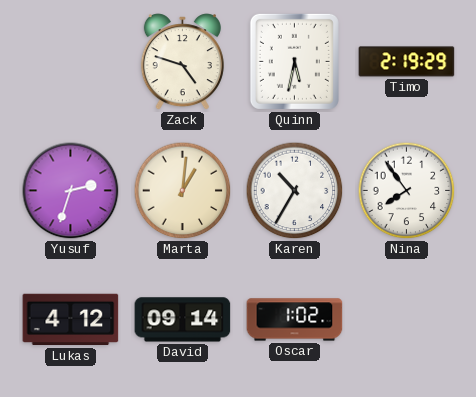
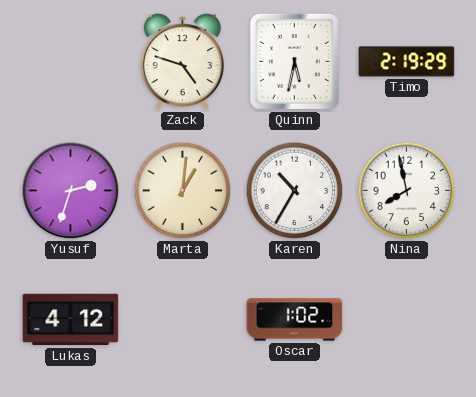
Nina: 7:54 -> 7:58
David: 09:14 -> none
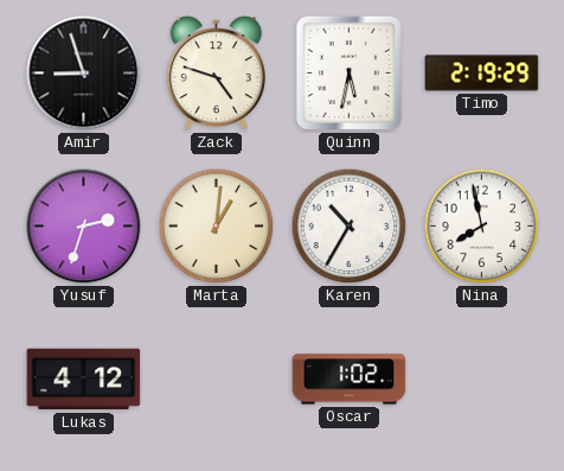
Amir: none -> 8:57
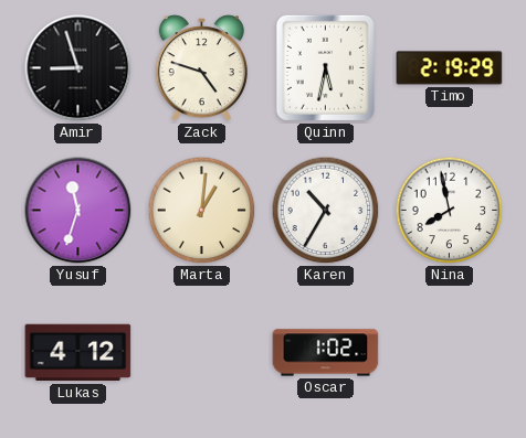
Yusuf: 2:33 -> 11:33
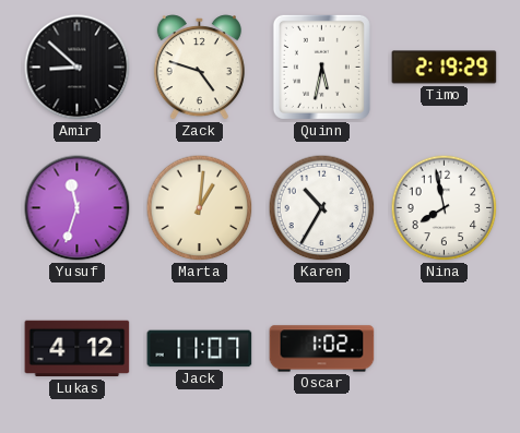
Amir: 8:57 -> 8:52
Jack: none -> 11:07
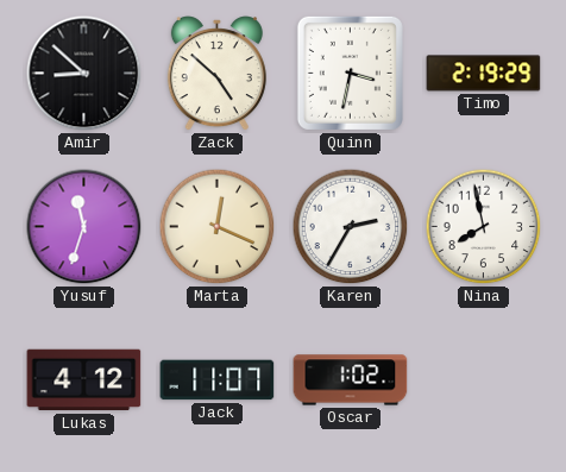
Zack: 4:48 -> 4:52
Quinn: 5:32 -> 3:32
Marta: 1:01 -> 12:19
Karen: 10:35 -> 2:35
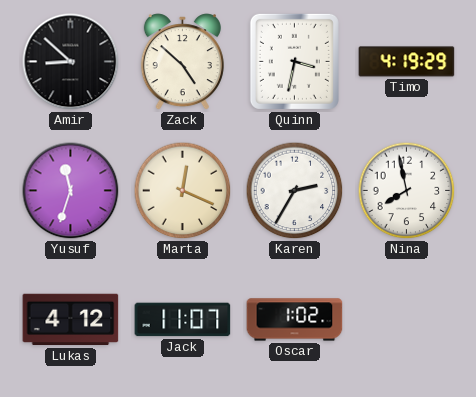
Timo: 2:19 -> 4:19
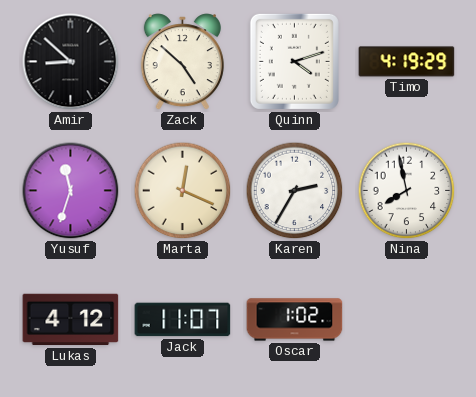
Quinn: 3:32 -> 4:12
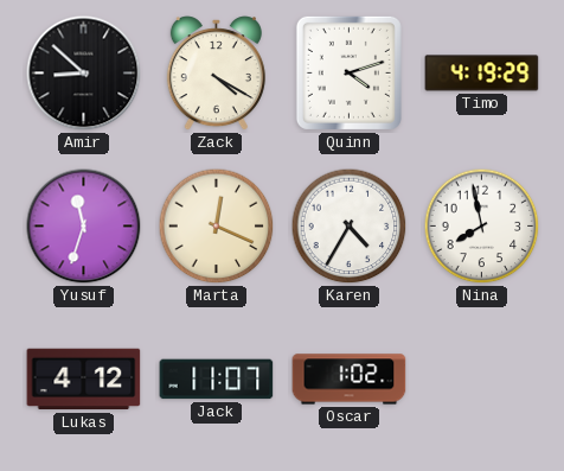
Zack: 4:52 -> 4:20
Karen: 2:35 -> 4:35
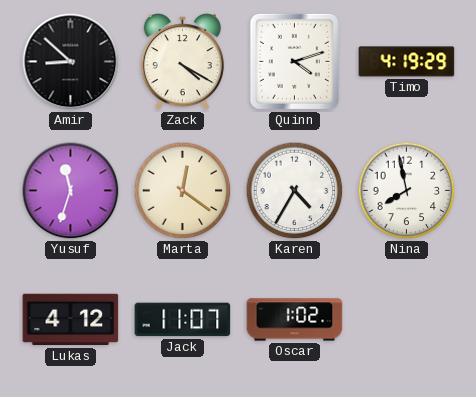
Marta: 12:19 -> 12:21
